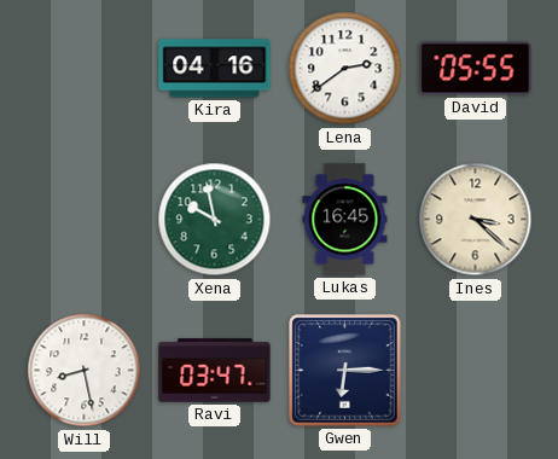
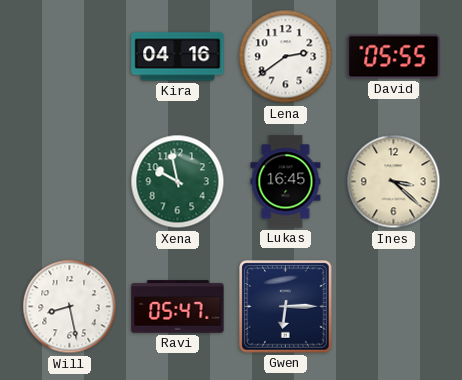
Ravi: 03:47 -> 05:47
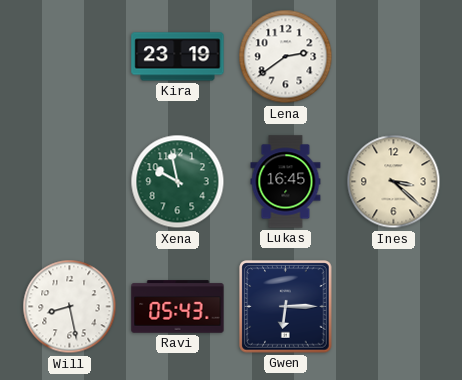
Kira: 04:16 -> 23:19
David: 05:55 -> none
Ravi: 05:47 -> 05:43
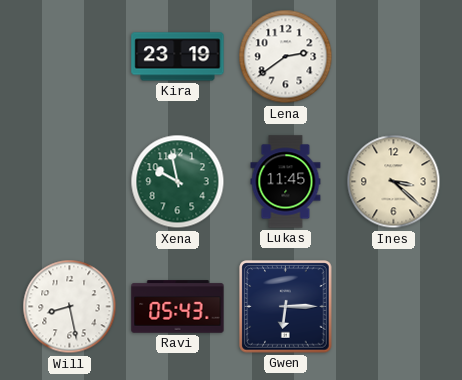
Lukas: 16:45 -> 11:45
